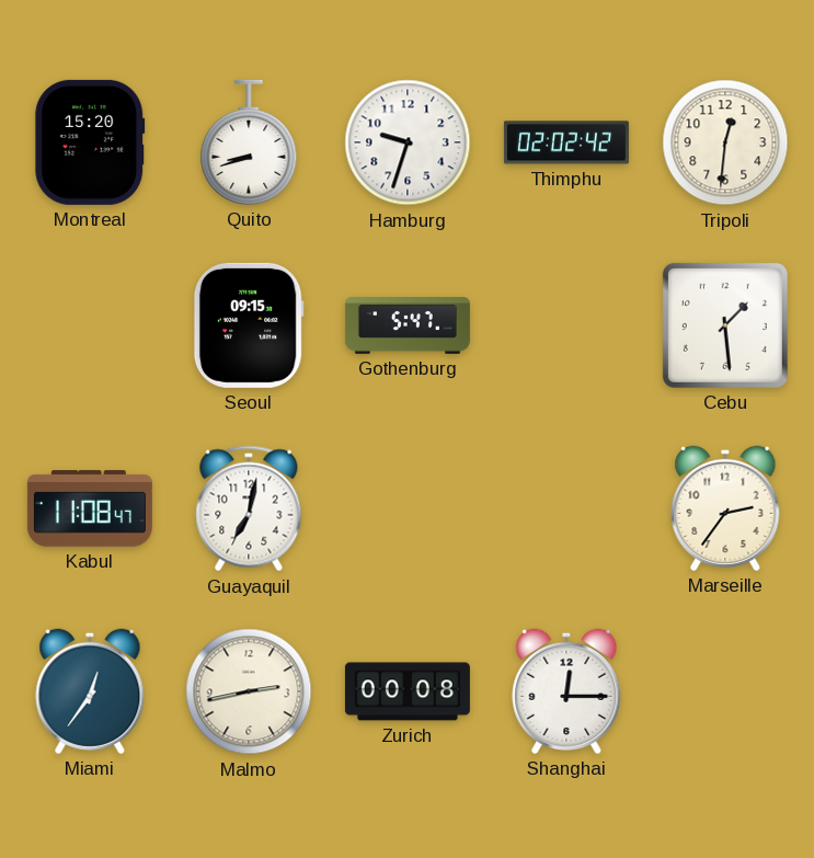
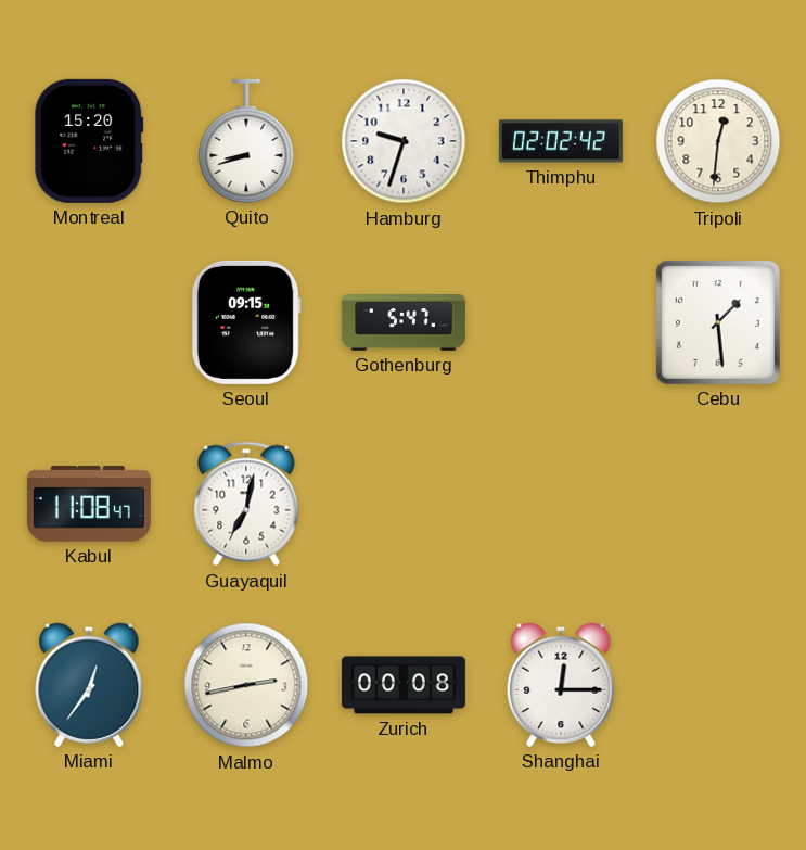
Marseille: 2:36 -> none
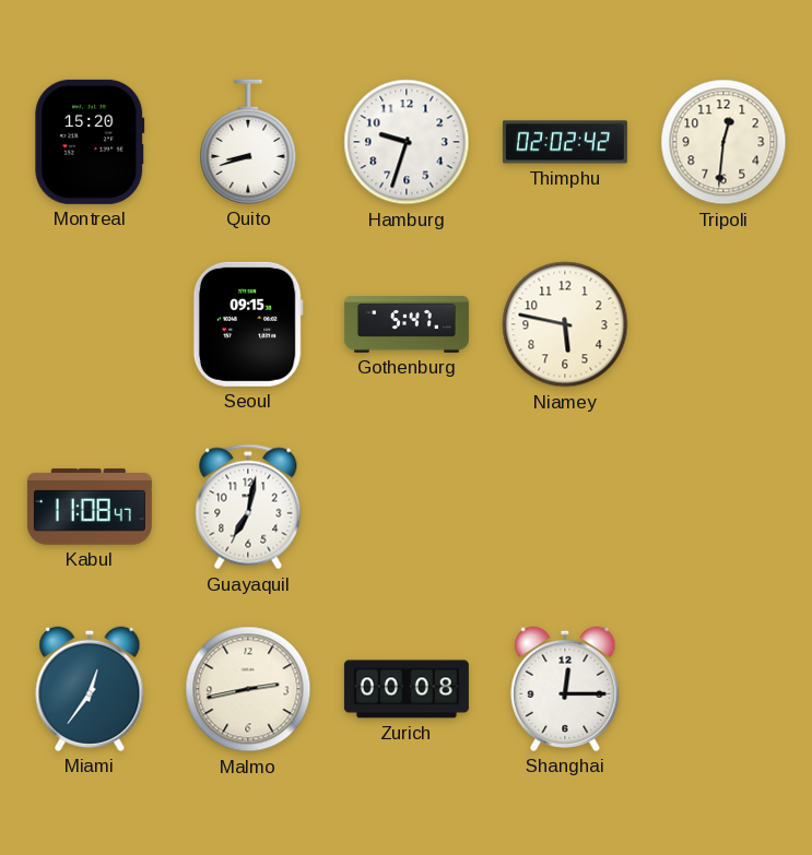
Niamey: none -> 5:47
Cebu: 1:29 -> none
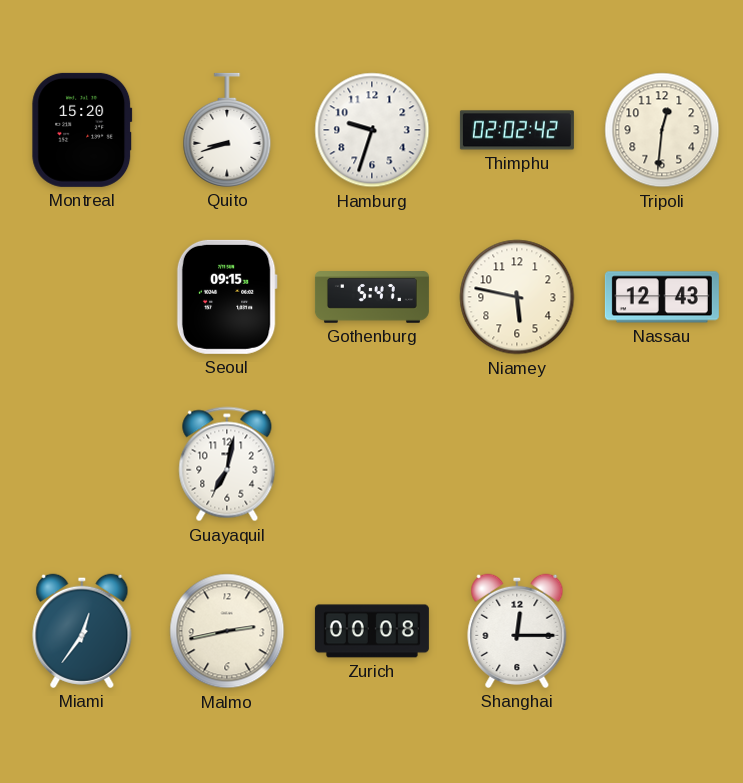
Nassau: none -> 12:43
Kabul: 11:08 -> none
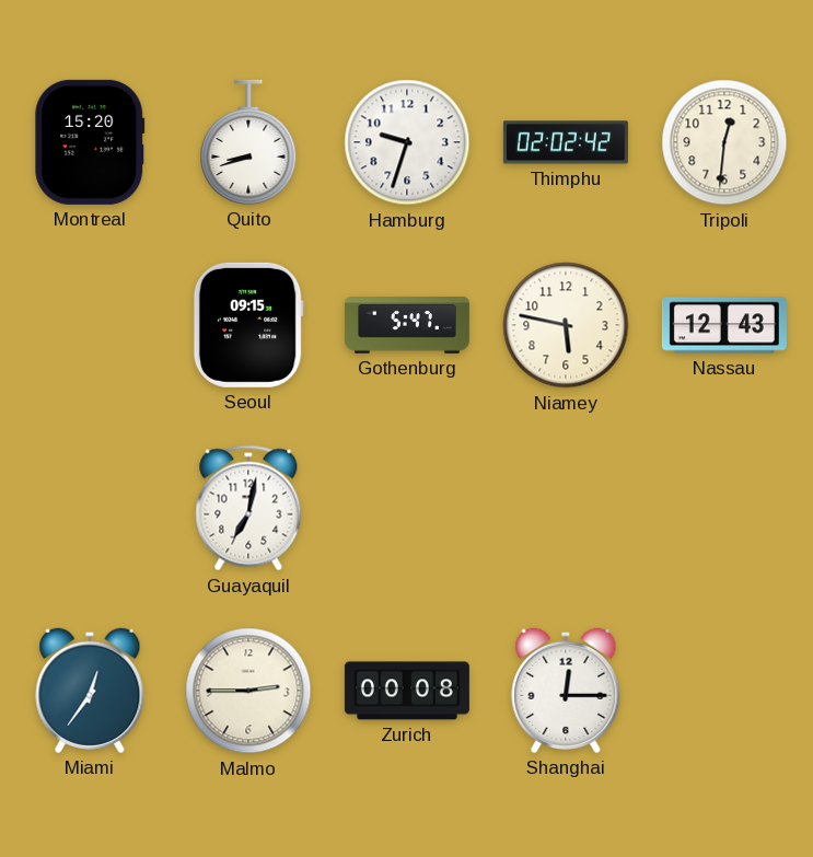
Malmo: 2:43 -> 2:45
